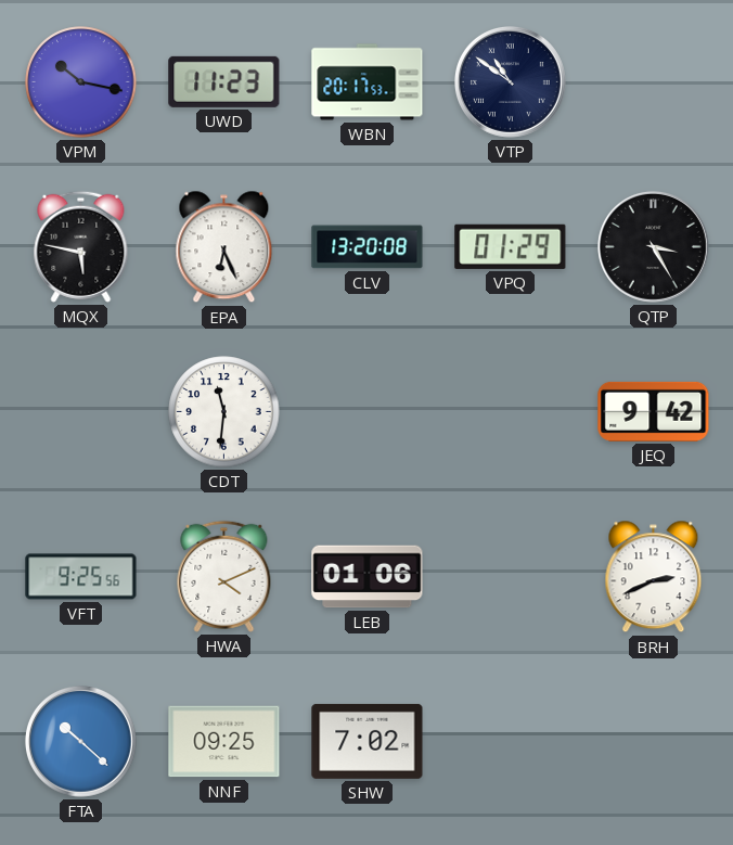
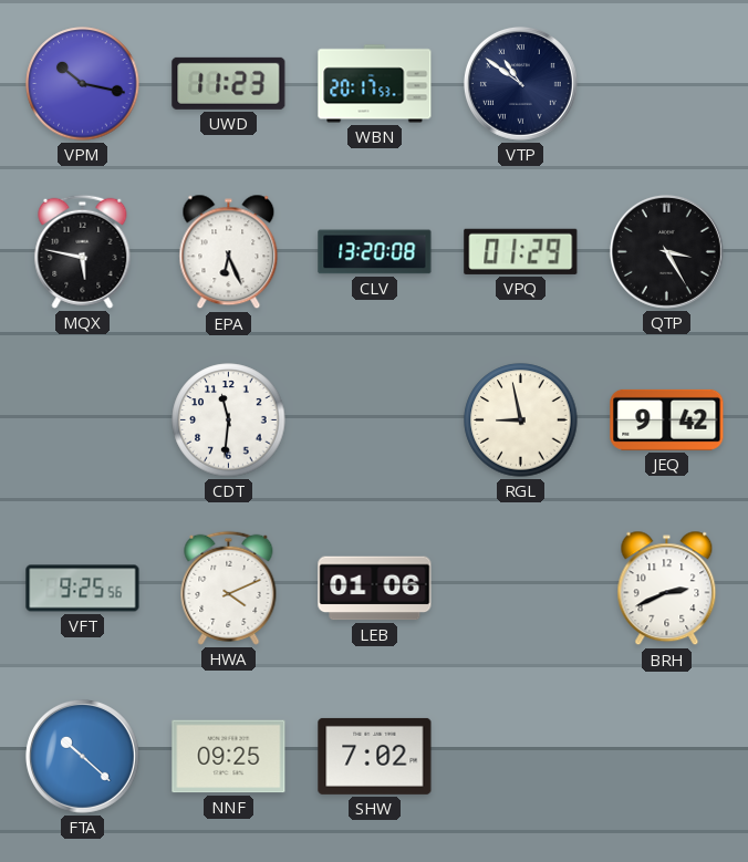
RGL: none -> 8:58
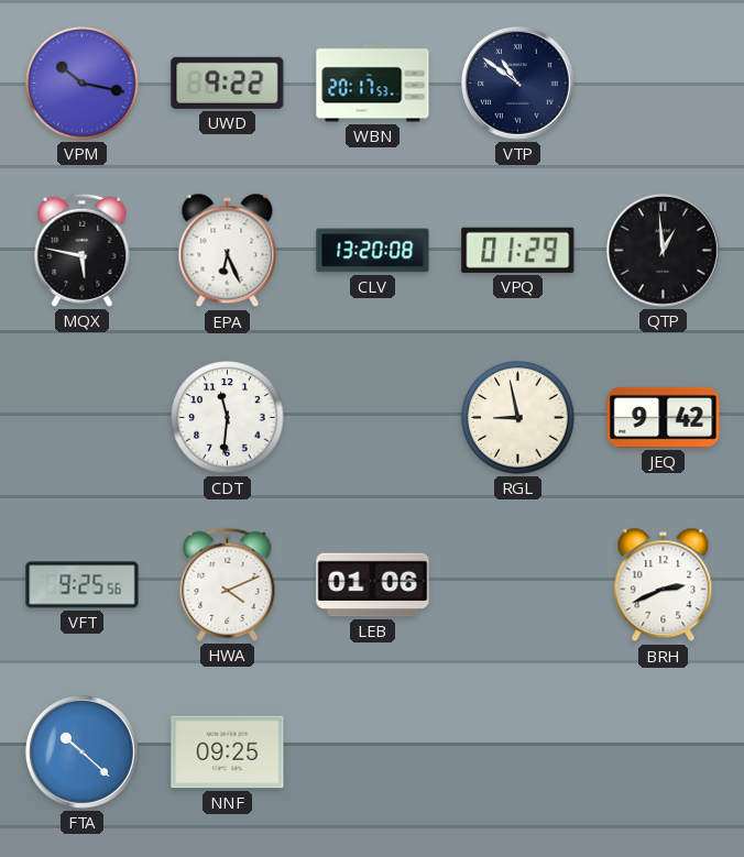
UWD: 11:23 -> 9:22
QTP: 3:25 -> 12:59
SHW: 7:02 -> none
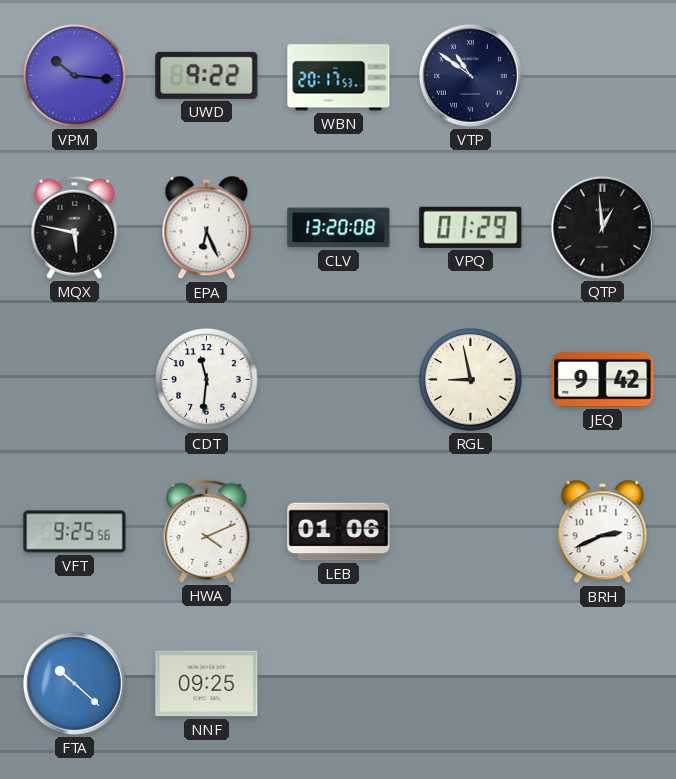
VPM: 10:17 -> 10:16
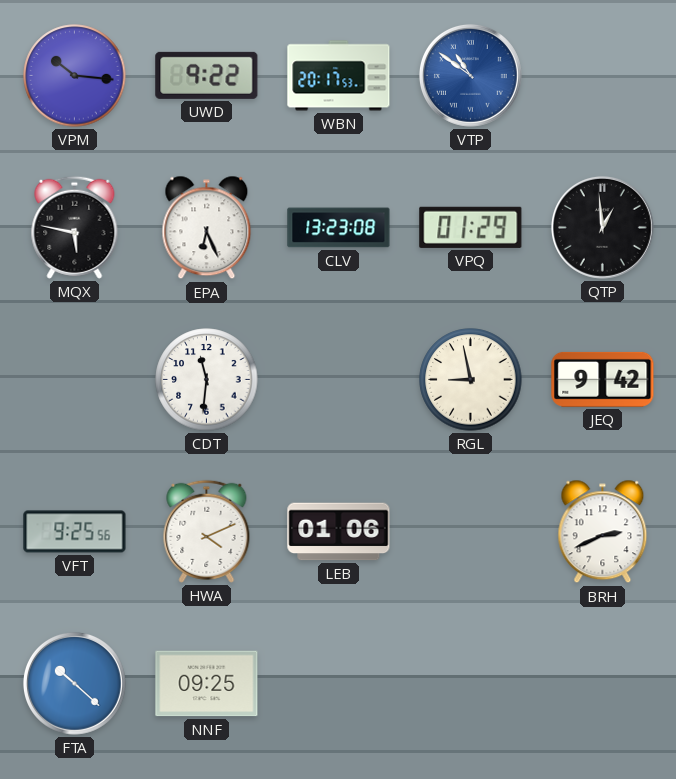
VTP dial: navy -> blue
CLV: 13:20 -> 13:23
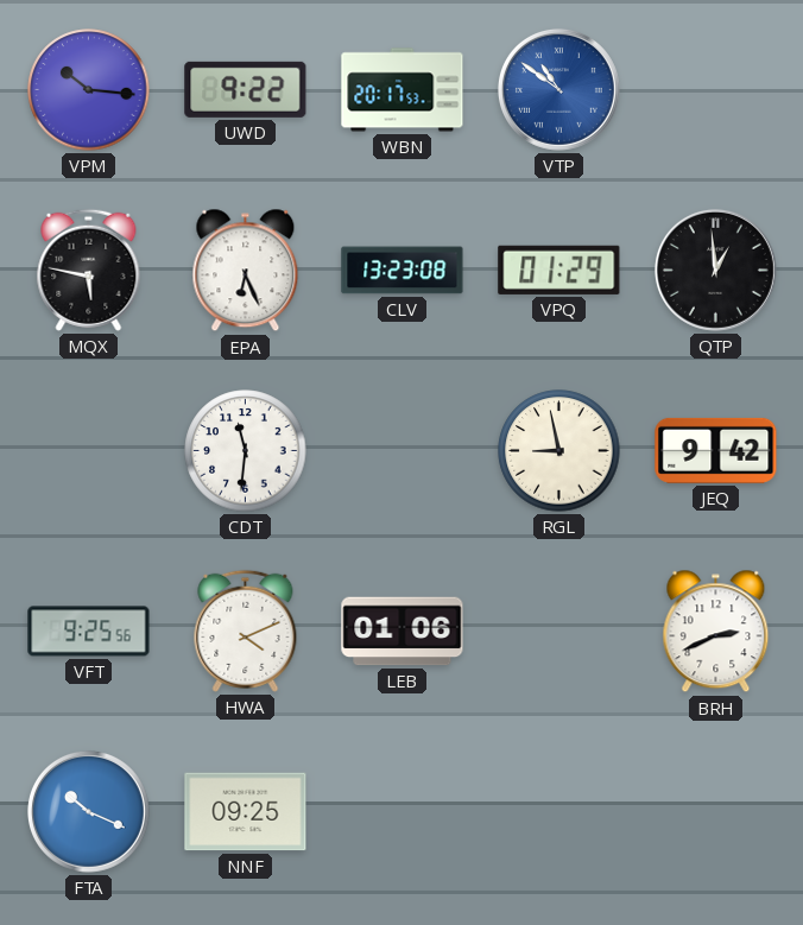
FTA: 10:22 -> 10:19
